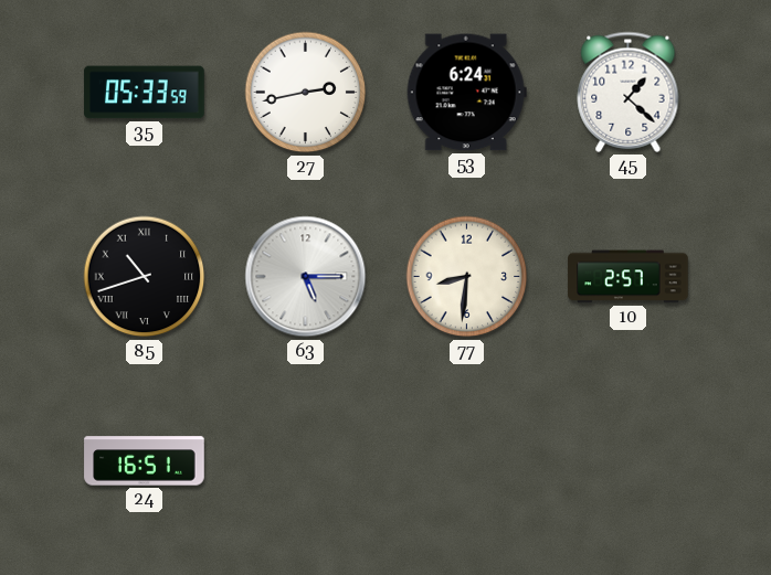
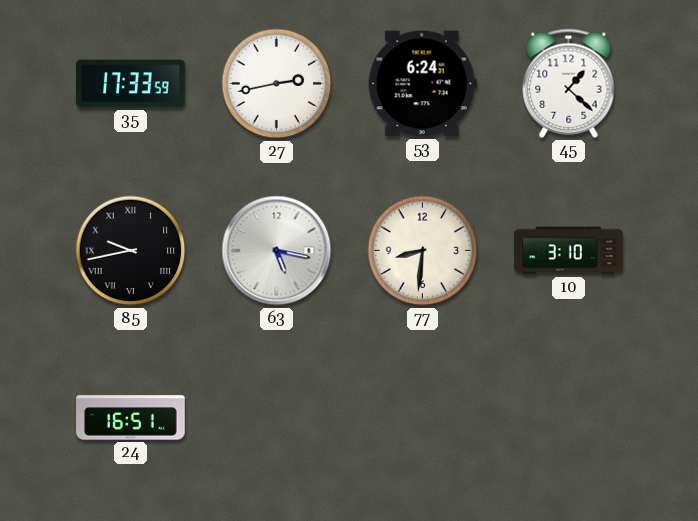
35: 05:33 -> 17:33
85: 10:42 -> 9:43
63: 5:15 -> 5:17
10: 2:57 -> 3:10
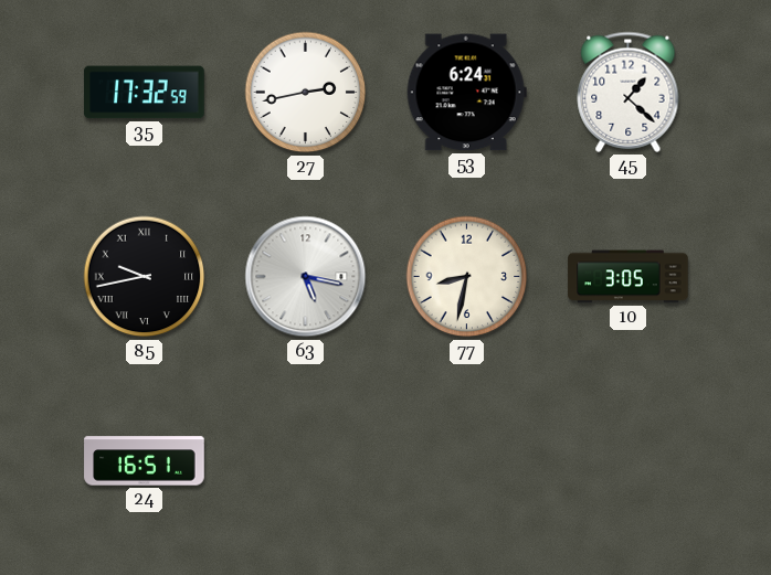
35: 17:33 -> 17:32
77: 8:31 -> 8:32
10: 3:10 -> 3:05
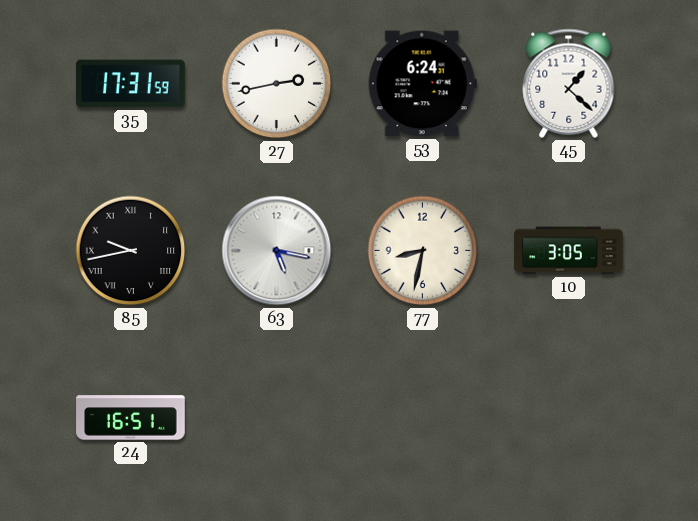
35: 17:32 -> 17:31
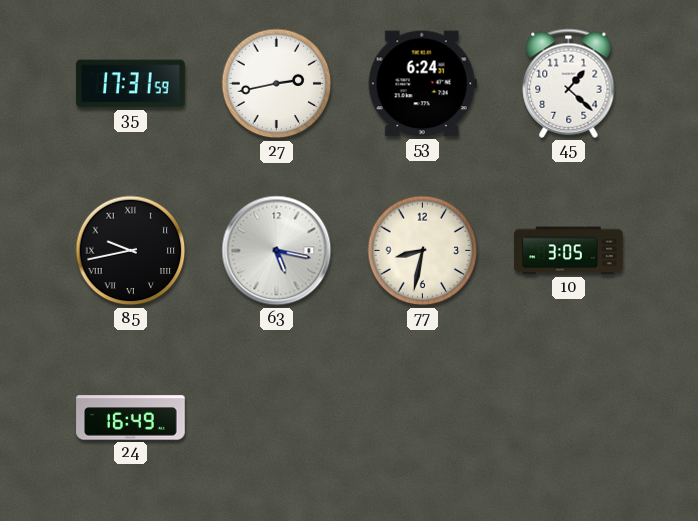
24: 16:51 -> 16:49
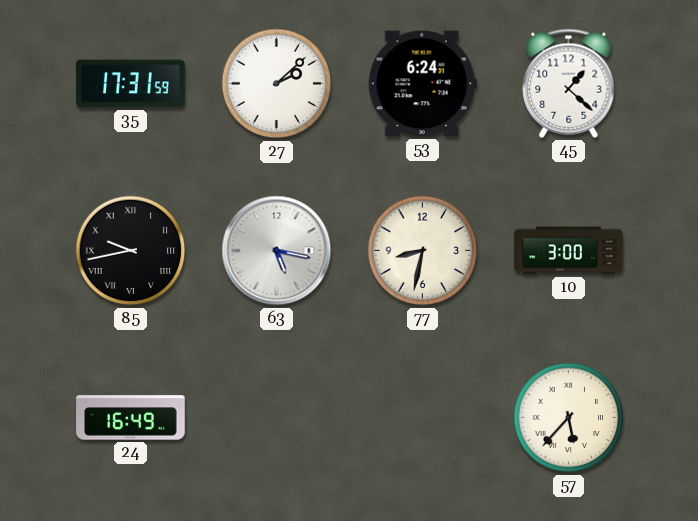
27: 2:43 -> 2:08
10: 3:05 -> 3:00
57: none -> 5:37
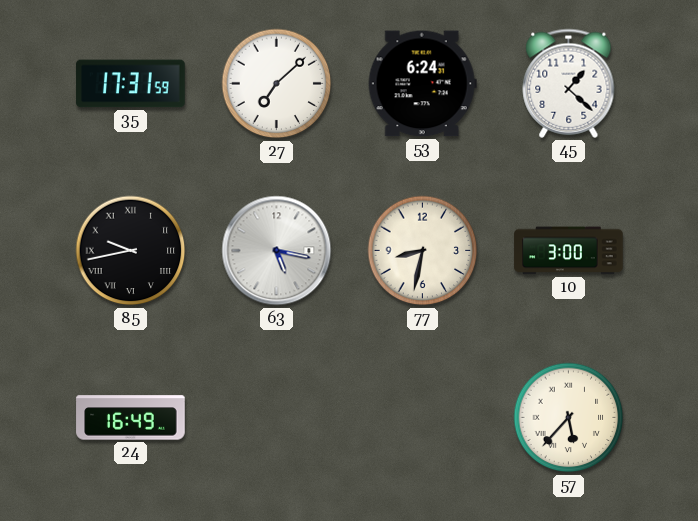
27: 2:08 -> 7:08
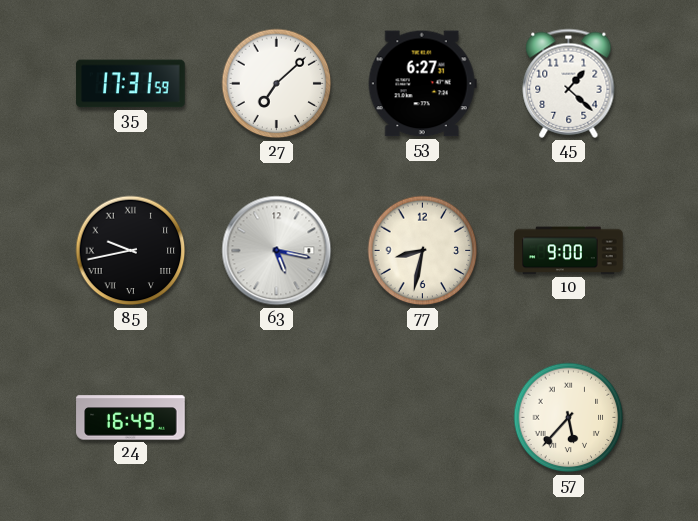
53: 6:24 -> 6:27
10: 3:00 -> 9:00
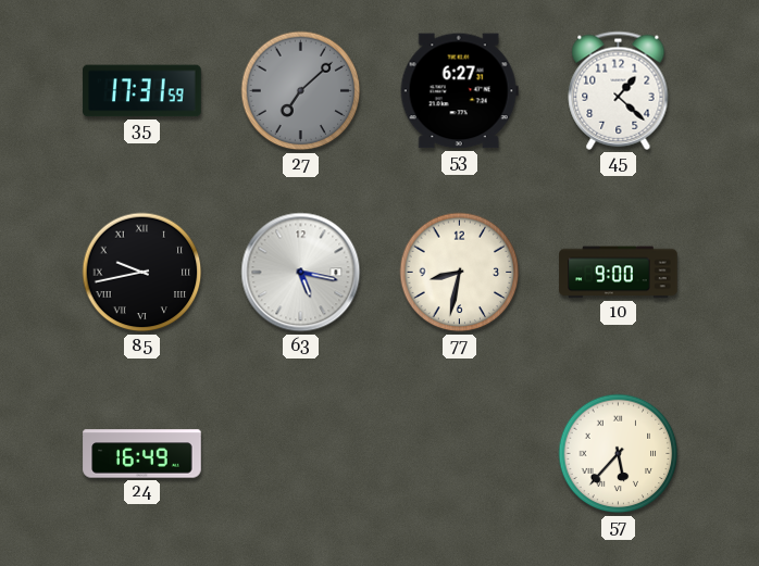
27 dial: white -> grey
